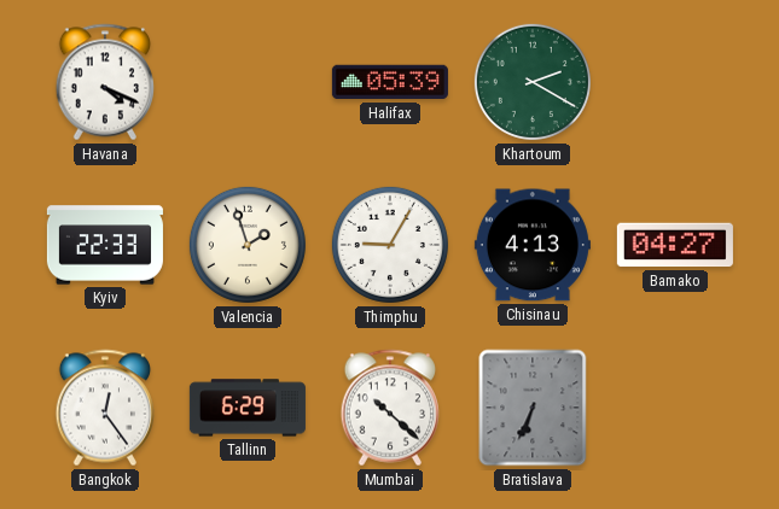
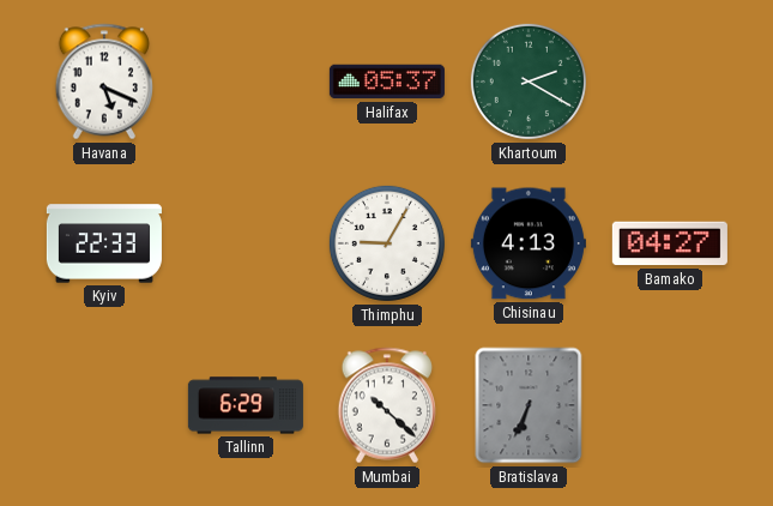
Havana: 4:19 -> 5:19
Halifax: 05:39 -> 05:37
Valencia: 1:57 -> none
Bangkok: 12:24 -> none
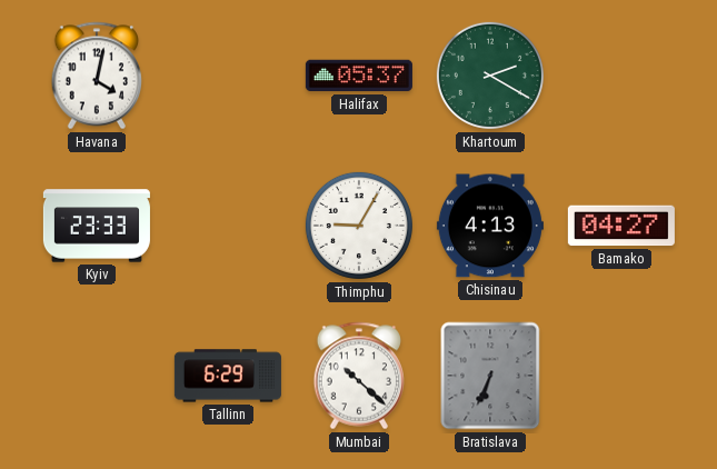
Havana: 5:19 -> 4:02
Kyiv: 22:33 -> 23:33
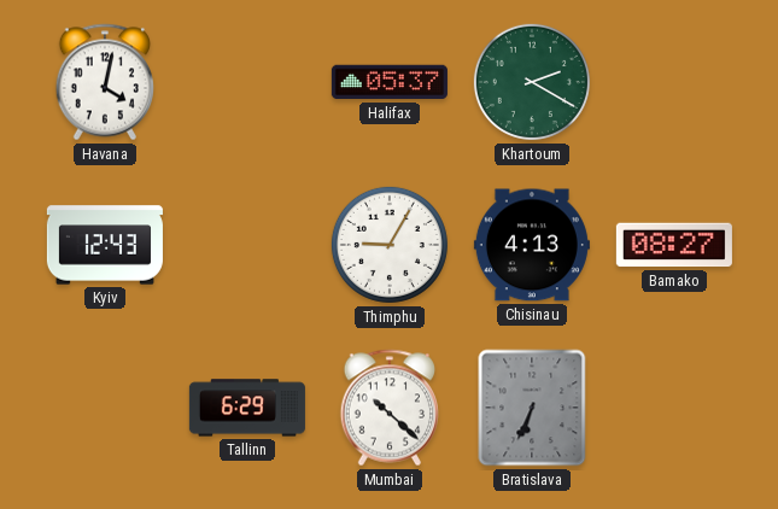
Kyiv: 23:33 -> 12:43
Bamako: 04:27 -> 08:27
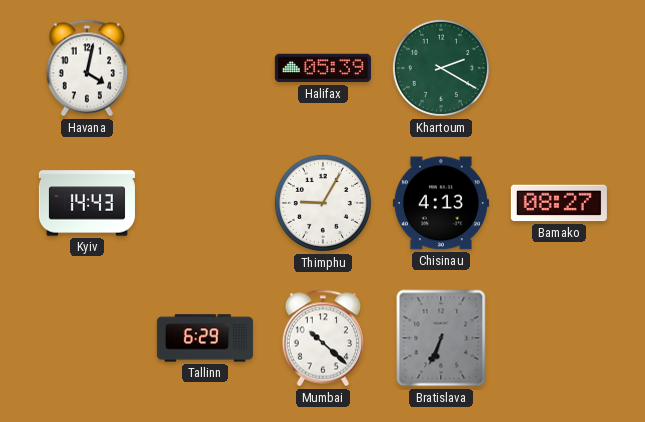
Halifax: 05:37 -> 05:39
Kyiv: 12:43 -> 14:43
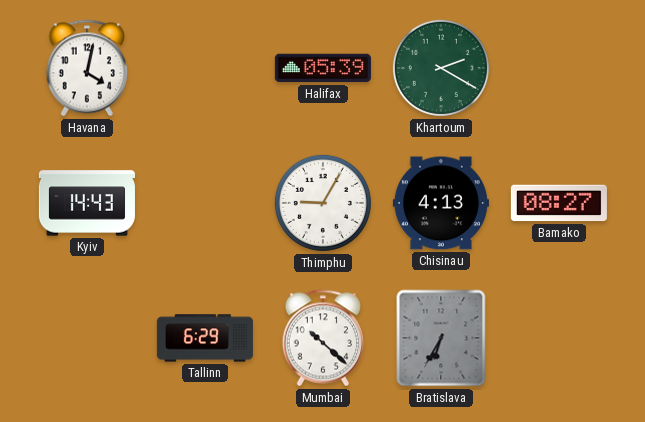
Bratislava: 6:34 -> 6:35
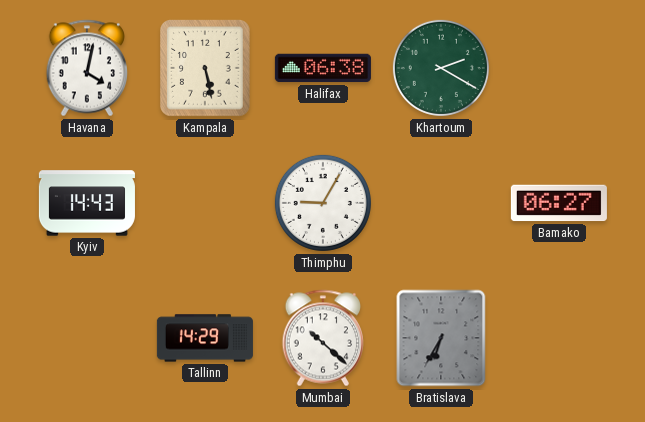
Kampala: none -> 5:28
Halifax: 05:39 -> 06:38
Chisinau: 4:13 -> none
Bamako: 08:27 -> 06:27
Tallinn: 6:29 -> 14:29
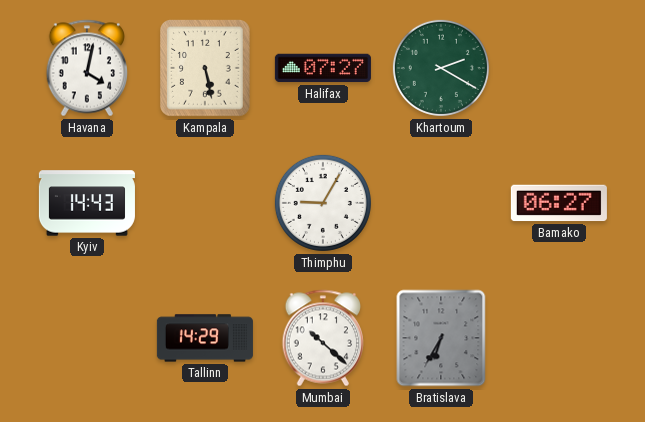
Halifax: 06:38 -> 07:27
